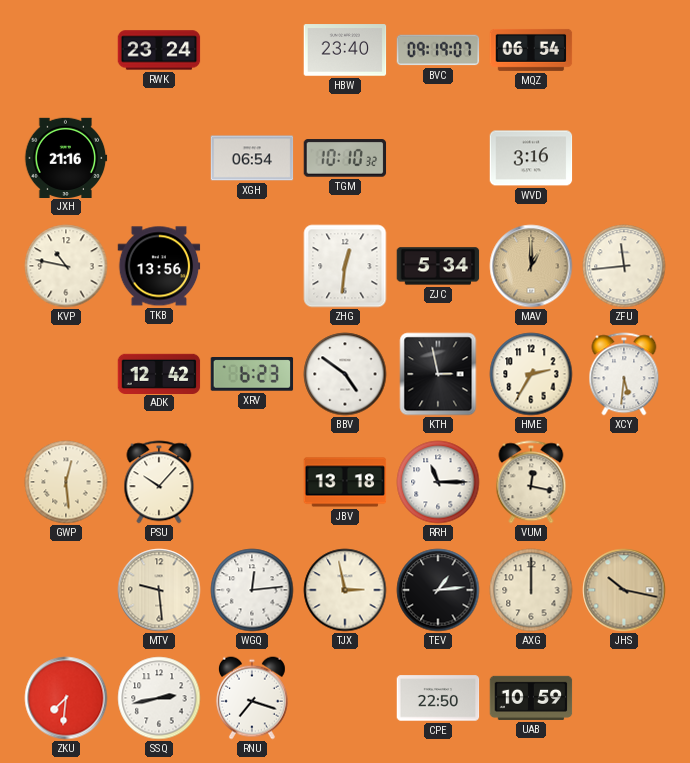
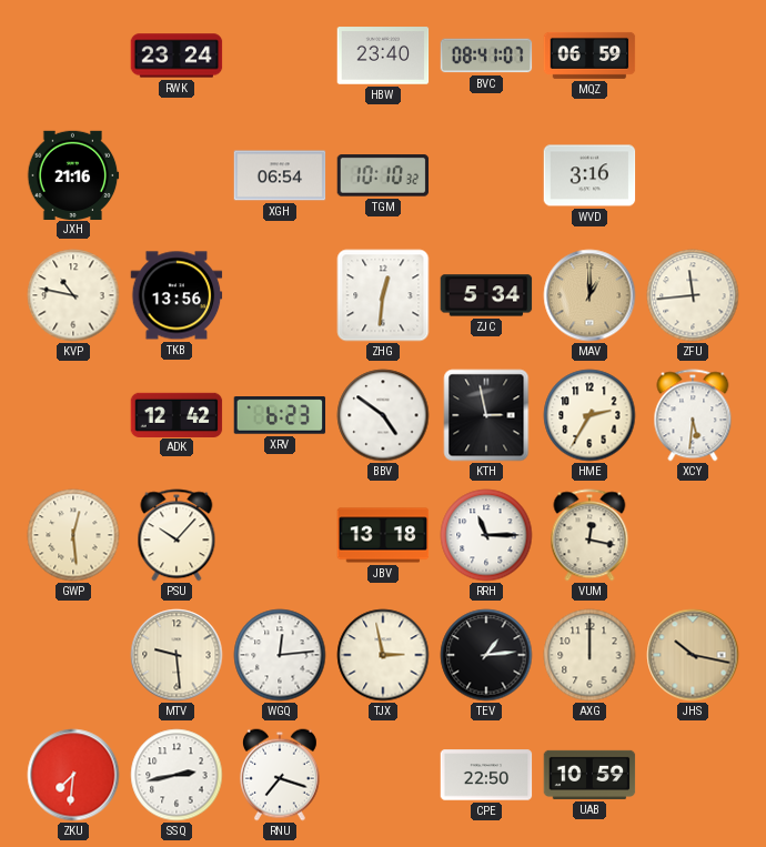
BVC: 09:19 -> 08:41
MQZ: 06:54 -> 06:59
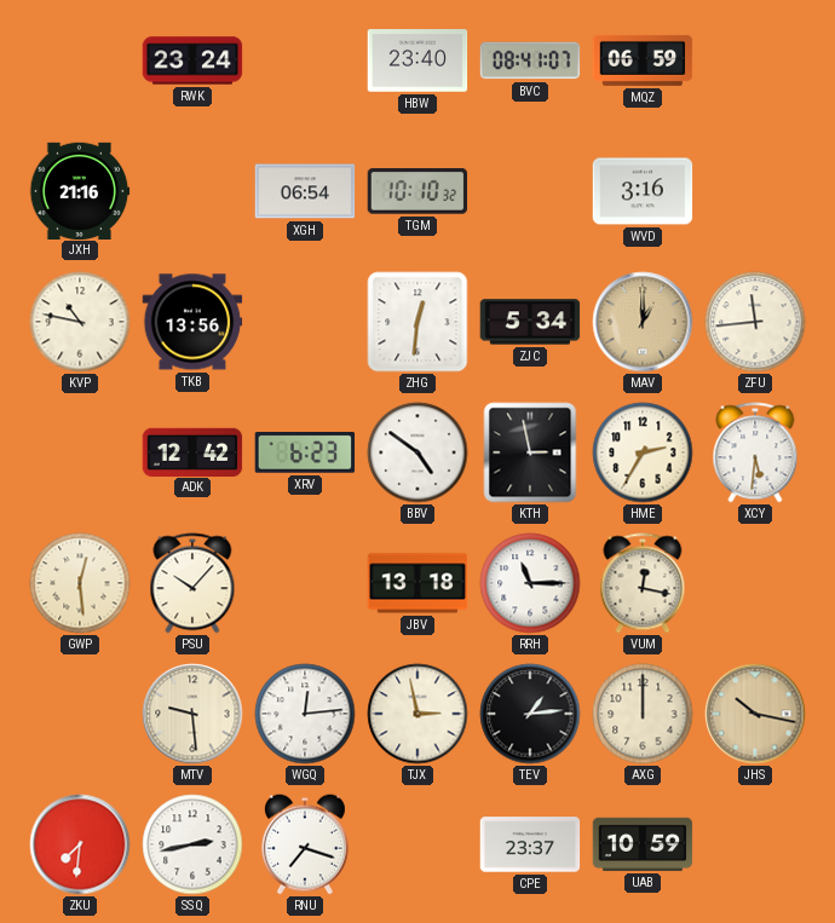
CPE: 22:50 -> 23:37
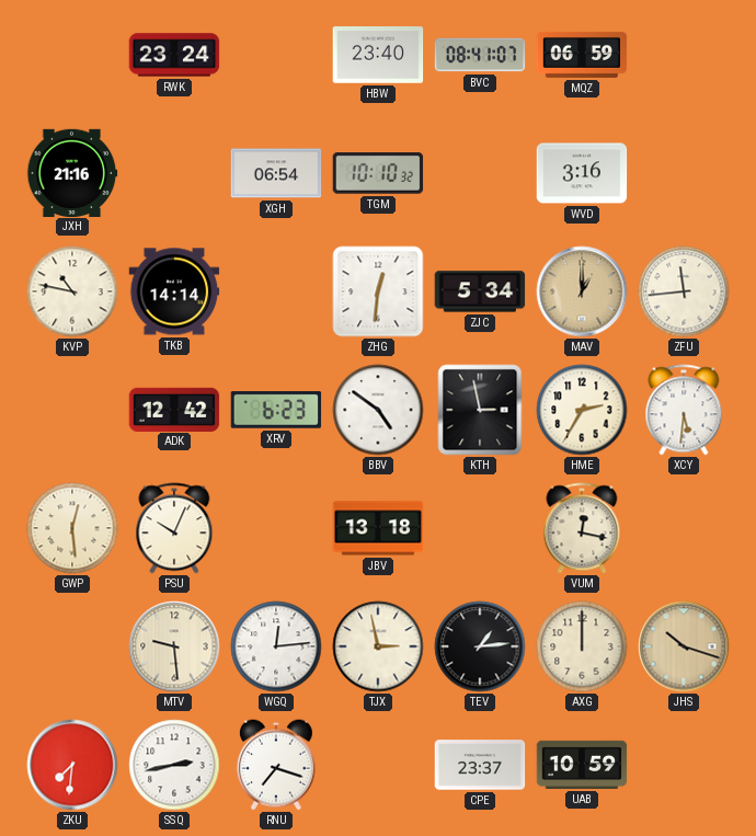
TKB: 13:56 -> 14:14
PSU: 10:07 -> 10:04
RRH: 11:15 -> none
JHS: 10:17 -> 10:18
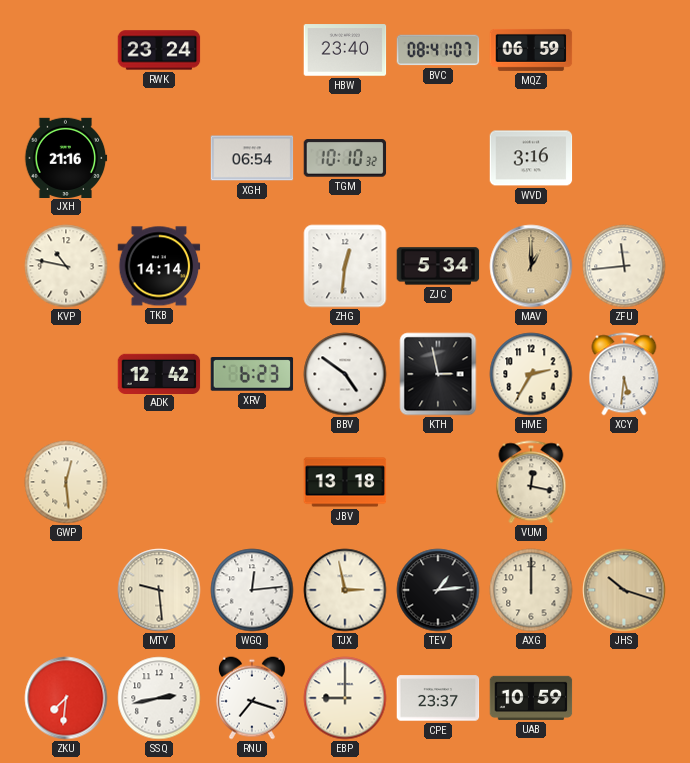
PSU: 10:04 -> none
EBP: none -> 9:00
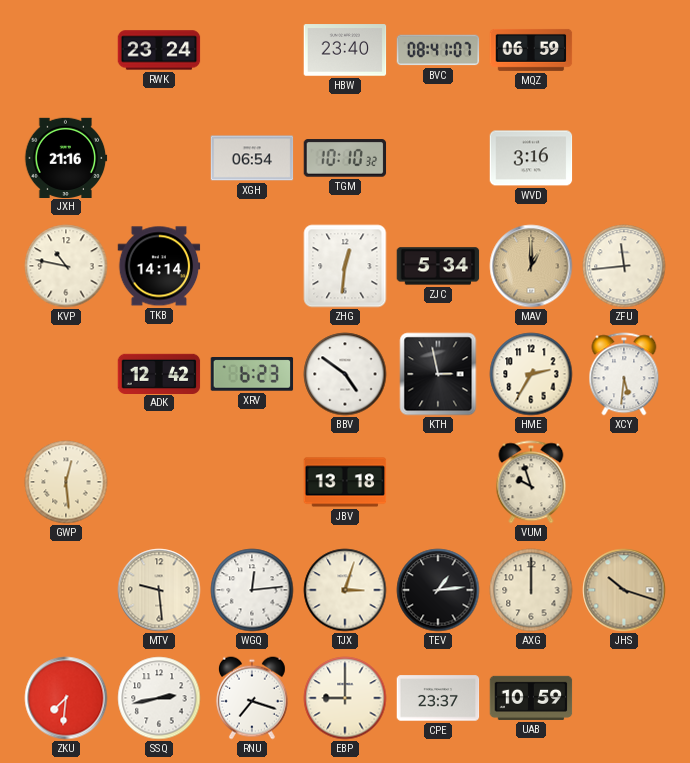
VUM: 12:17 -> 9:57
TJX: 2:58 -> 3:03
